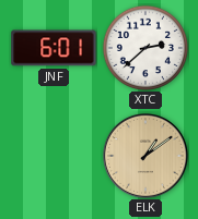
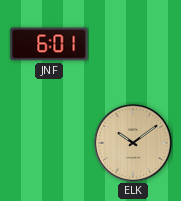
XTC: 2:38 -> none
ELK: 1:09 -> 10:09
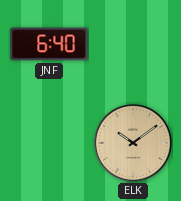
JNF: 6:01 -> 6:40
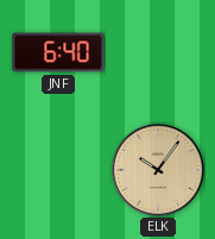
ELK: 10:09 -> 10:06
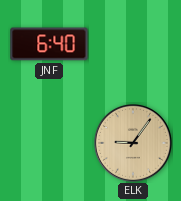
ELK: 10:06 -> 9:06
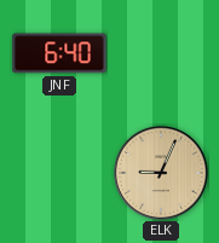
ELK: 9:06 -> 9:04
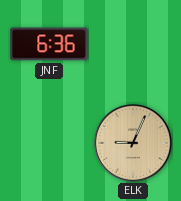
JNF: 6:40 -> 6:36
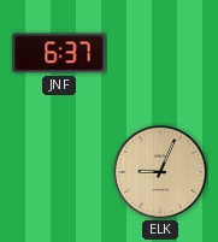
JNF: 6:36 -> 6:37
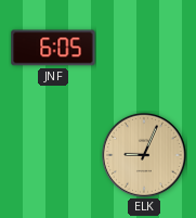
JNF: 6:37 -> 6:05
